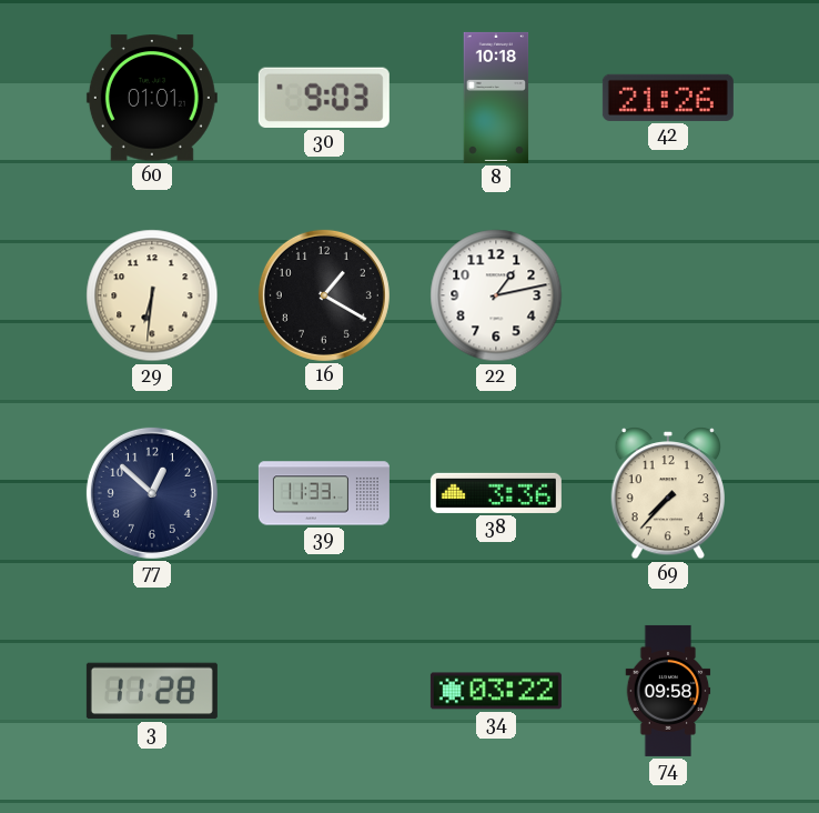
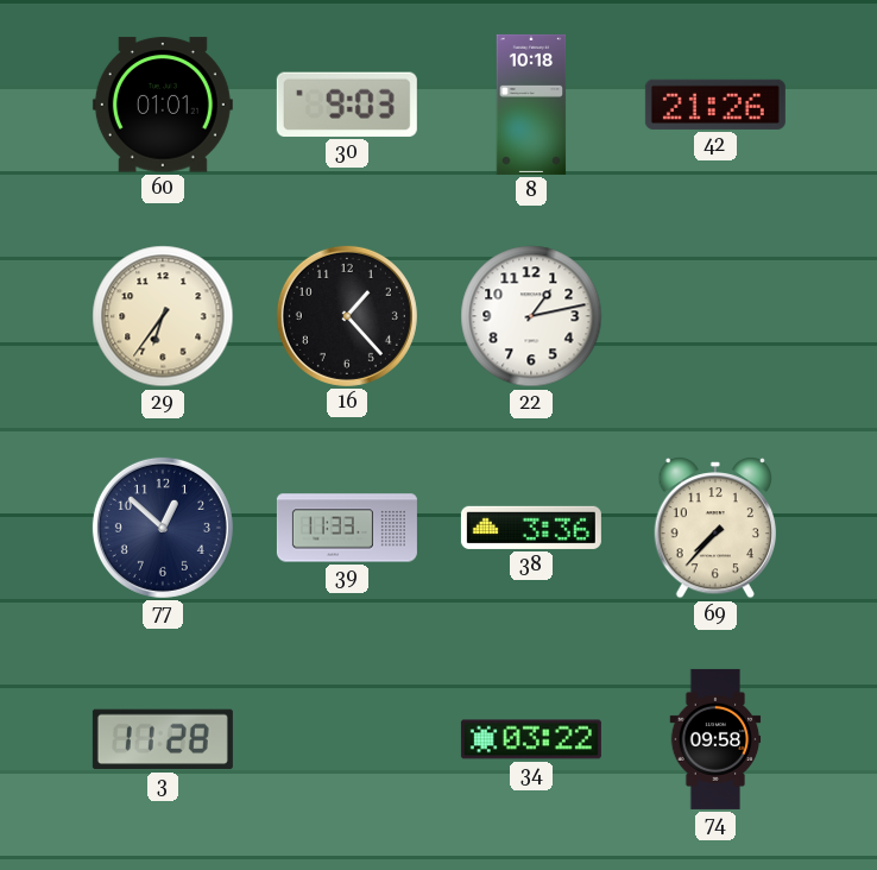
29: 6:31 -> 6:36
16: 1:20 -> 1:23
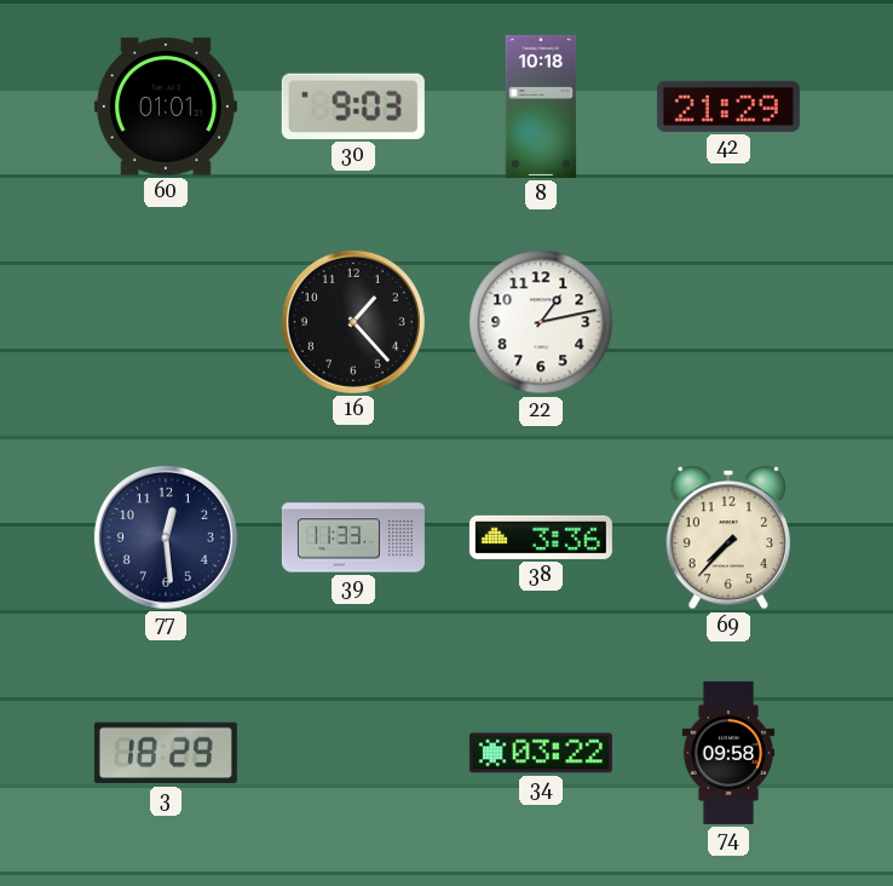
42: 21:26 -> 21:29
29: 6:36 -> none
77: 12:52 -> 12:29
3: 11:28 -> 18:29
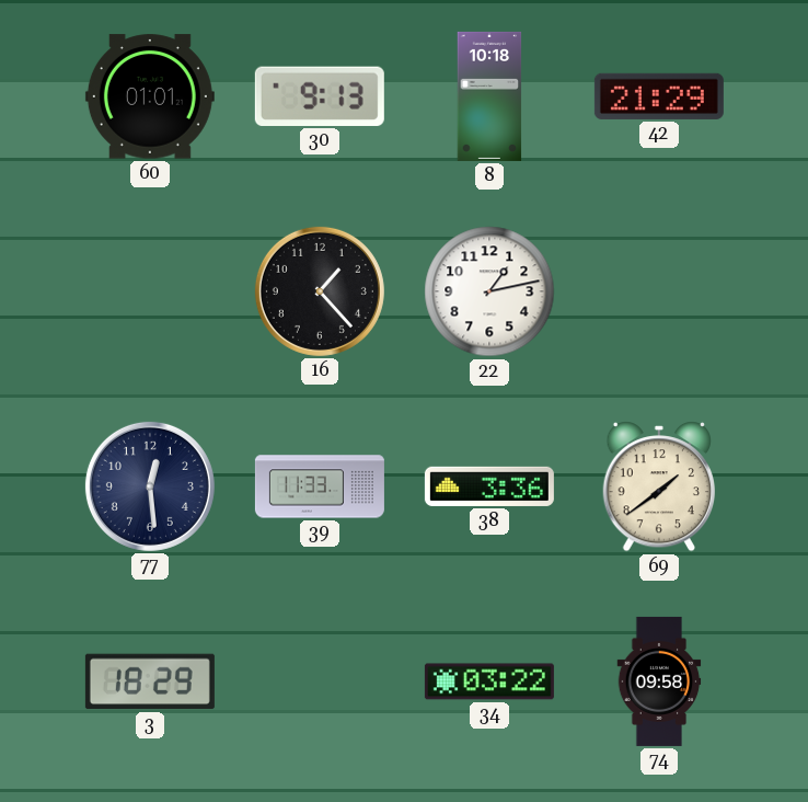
30: 9:03 -> 9:13
69: 7:37 -> 1:39
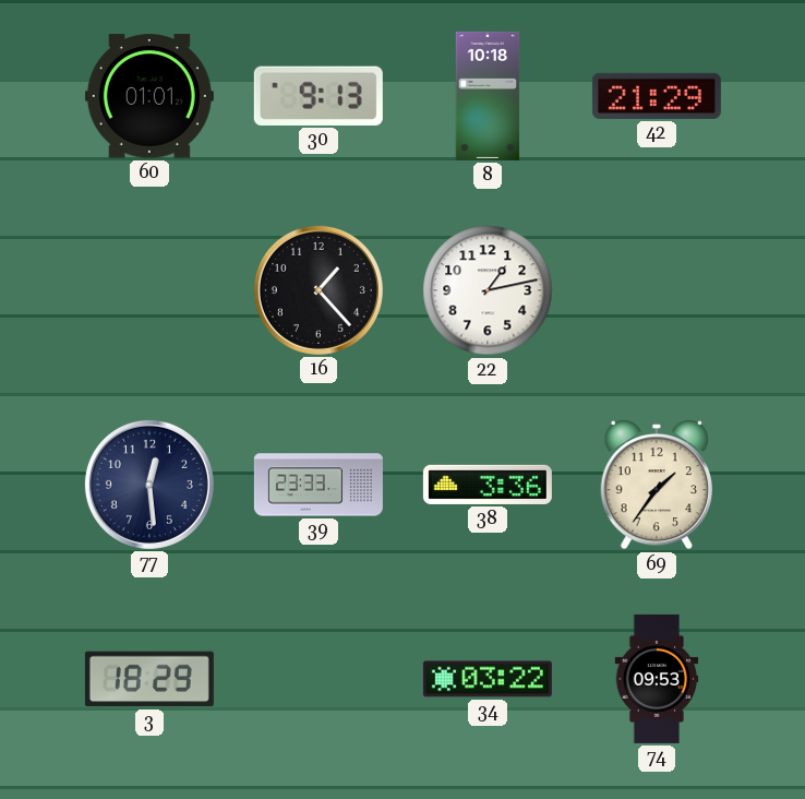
39: 11:33 -> 23:33
69: 1:39 -> 1:36
74: 09:58 -> 09:53
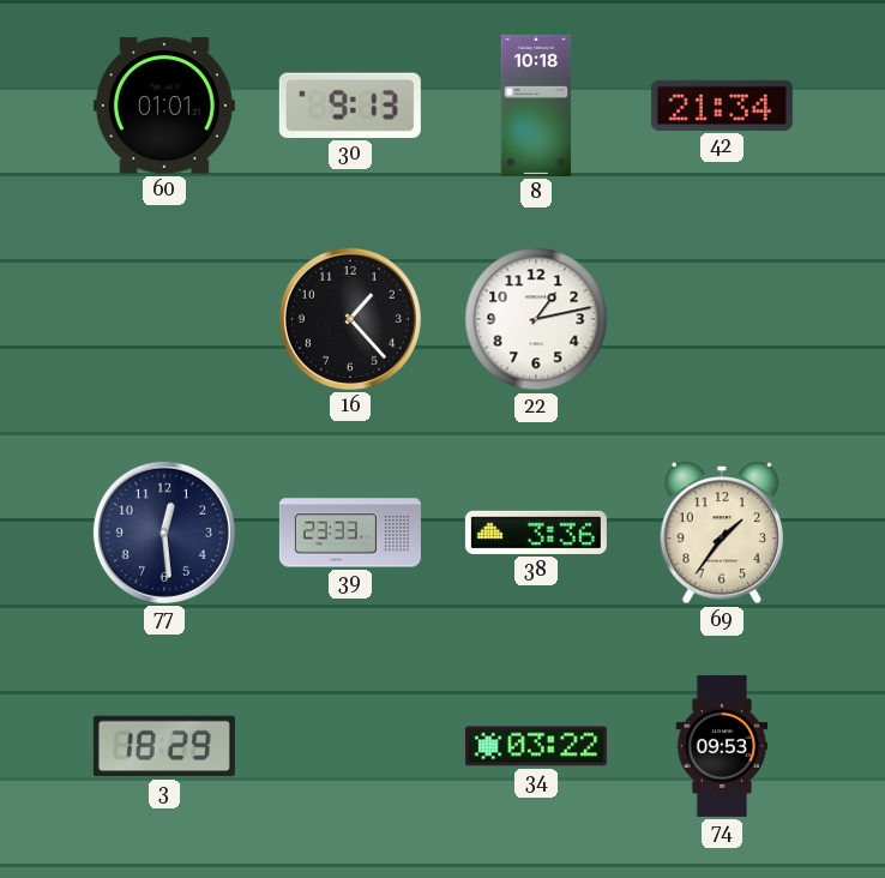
42: 21:29 -> 21:34
